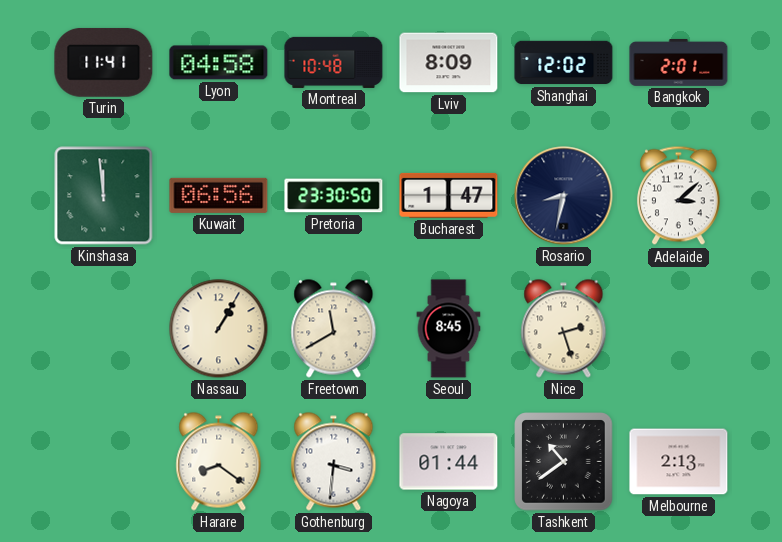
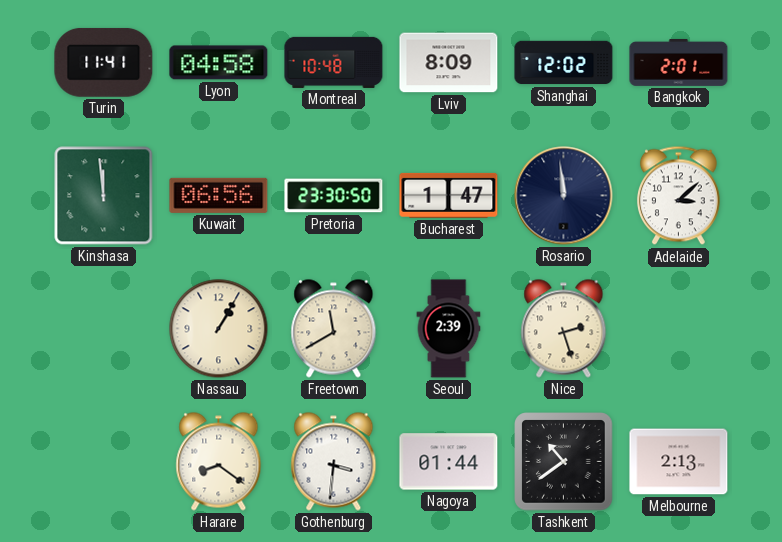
Rosario: 8:32 -> 11:59
Seoul: 8:45 -> 2:39
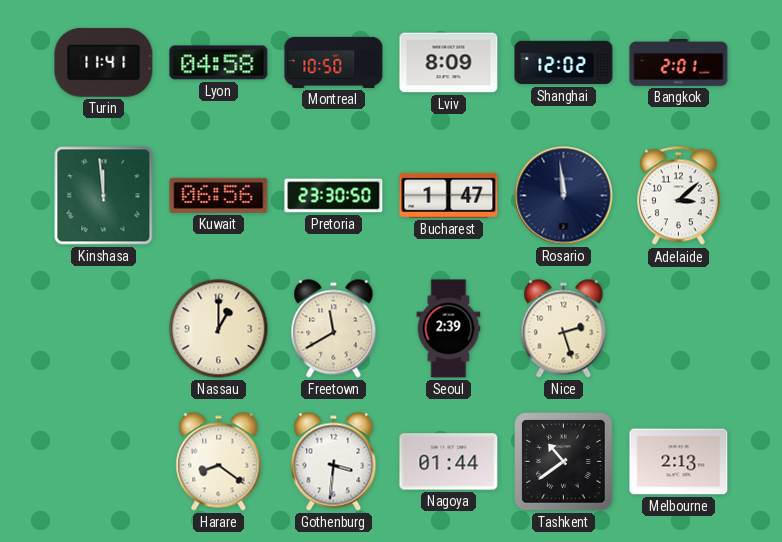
Montreal: 10:48 -> 10:50
Nassau: 1:05 -> 1:00
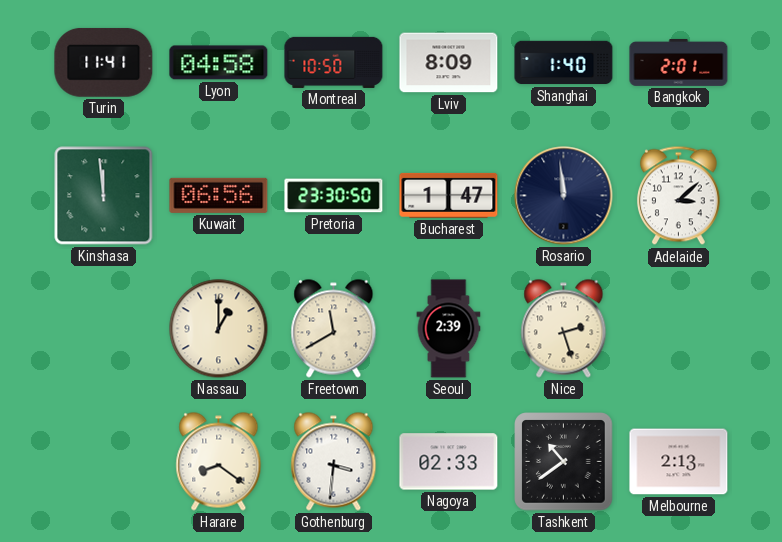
Shanghai: 12:02 -> 1:40
Nagoya: 01:44 -> 02:33
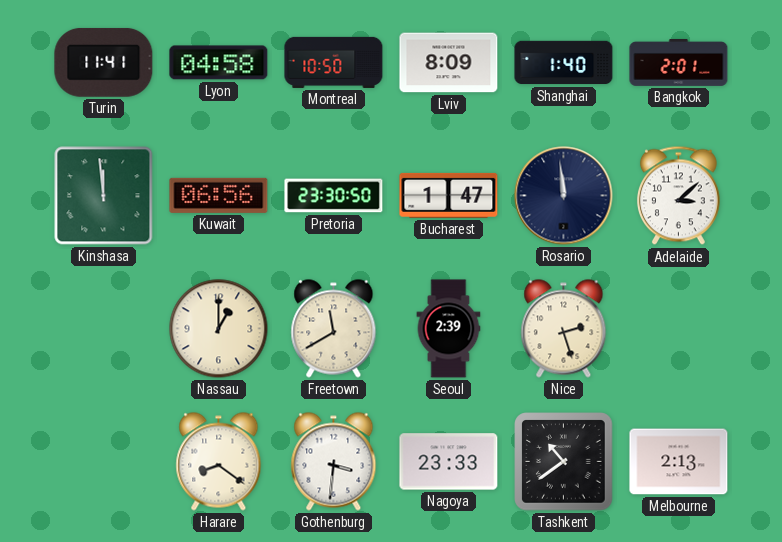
Nagoya: 02:33 -> 23:33
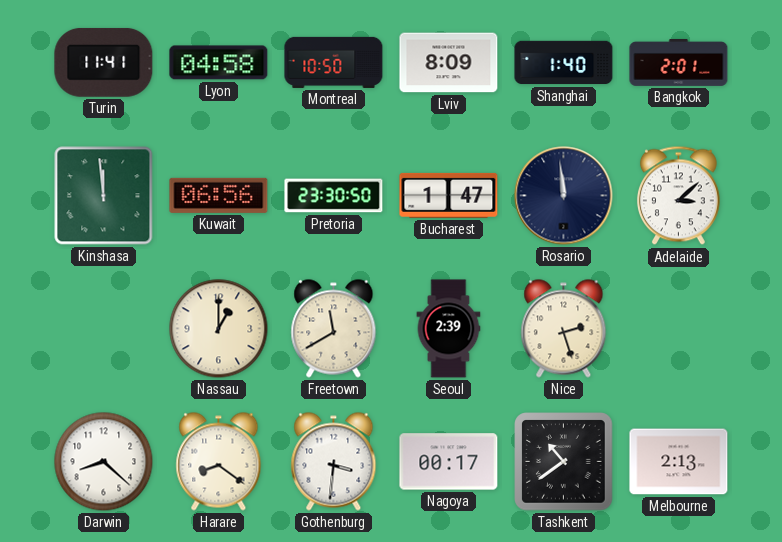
Darwin: none -> 8:22
Nagoya: 23:33 -> 00:17
